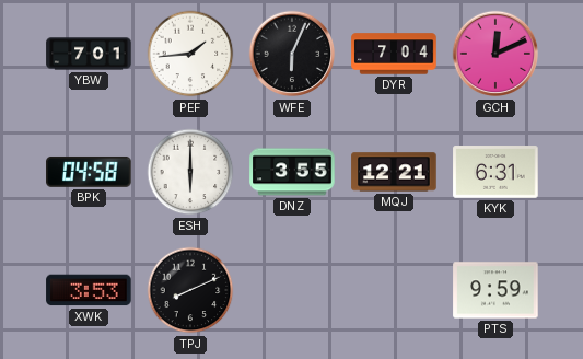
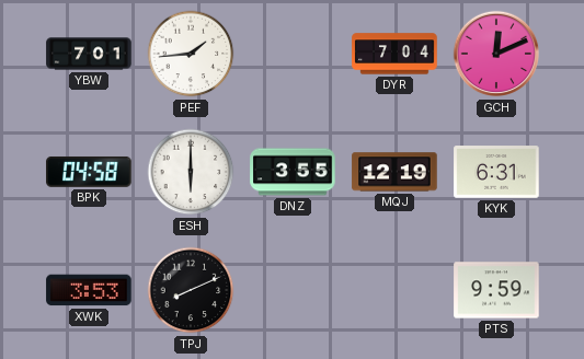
WFE: 6:04 -> none
MQJ: 12:21 -> 12:19
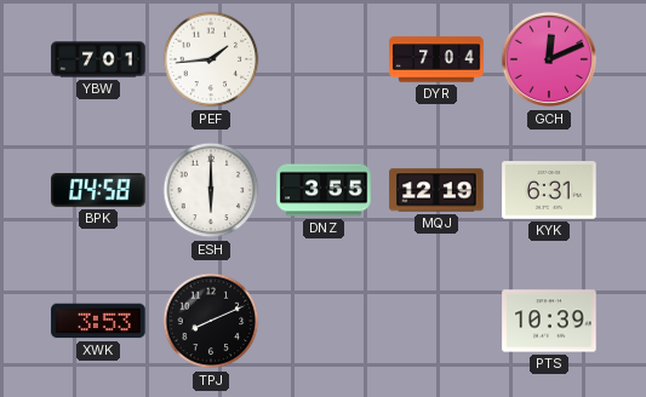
PTS: 9:59 -> 10:39
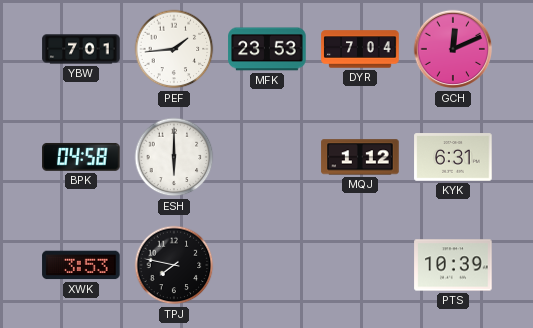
MFK: none -> 23:53
DNZ: 3:55 -> none
MQJ: 12:19 -> 1:12
TPJ: 8:11 -> 7:47
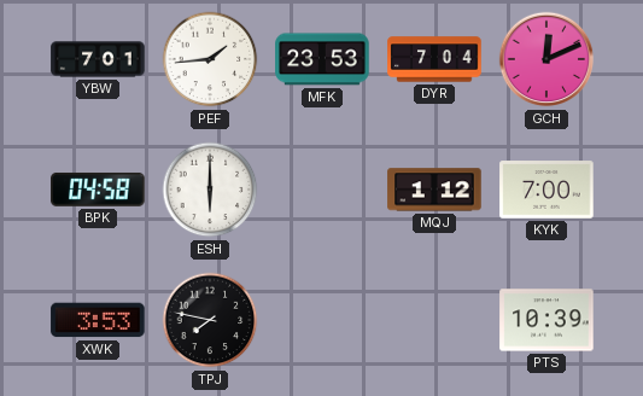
KYK: 6:31 -> 7:00
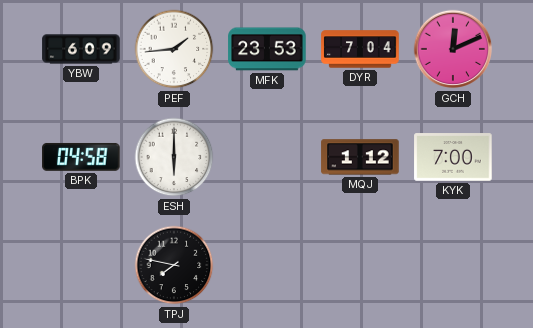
YBW: 7:01 -> 6:09
XWK: 3:53 -> none
PTS: 10:39 -> none
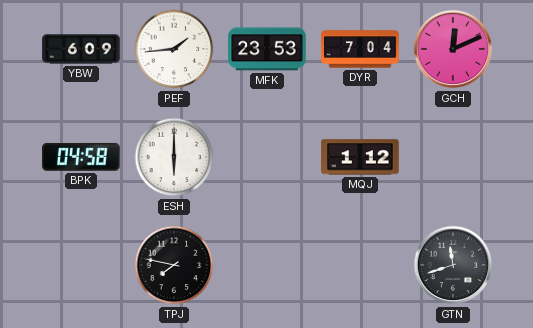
KYK: 7:00 -> none
GTN: none -> 11:42
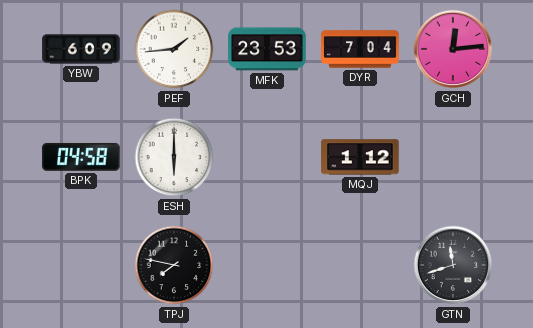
GCH: 12:11 -> 12:14
